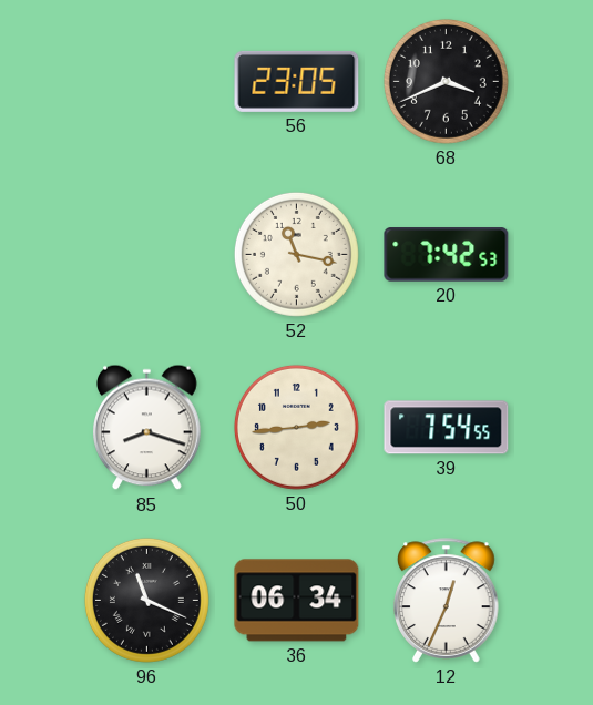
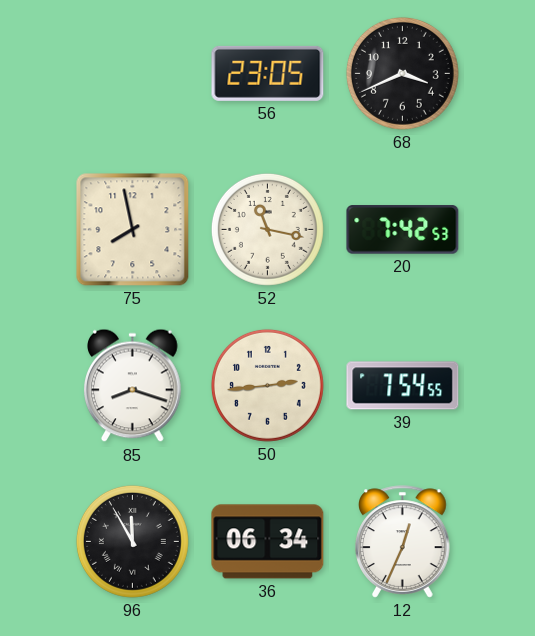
75: none -> 7:58
96: 11:19 -> 11:55
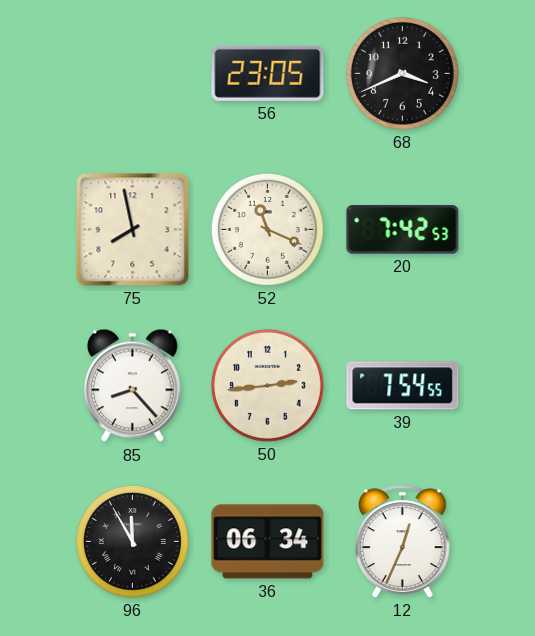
52: 11:17 -> 11:19
85: 8:18 -> 8:23
